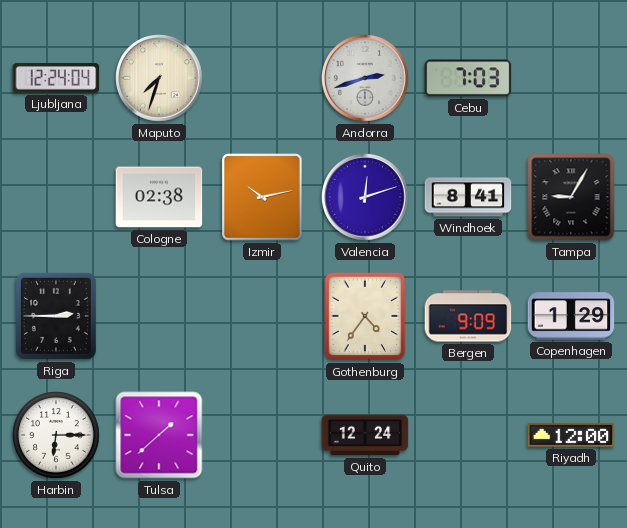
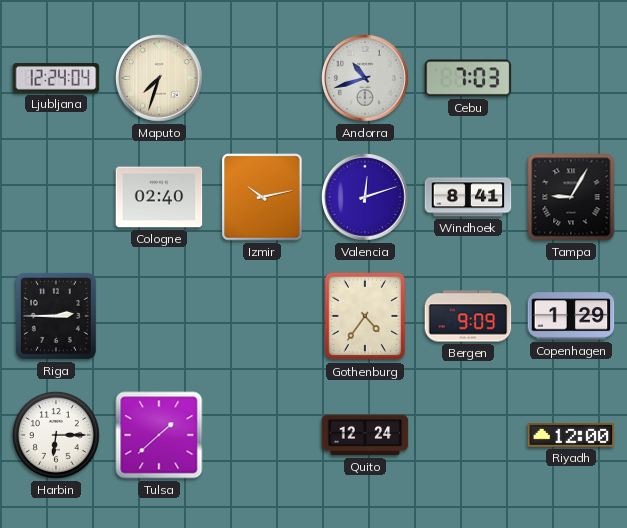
Andorra: 2:42 -> 10:42
Cologne: 02:38 -> 02:40
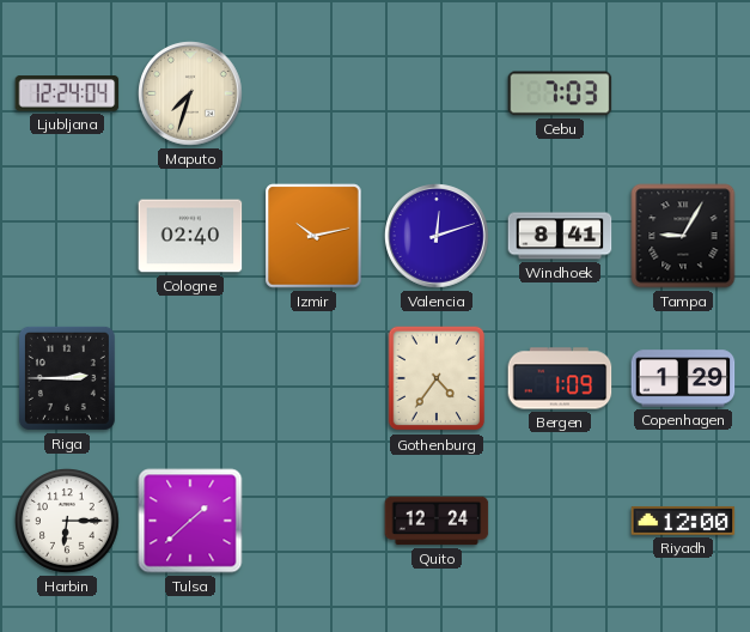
Andorra: 10:42 -> none
Bergen: 9:09 -> 1:09
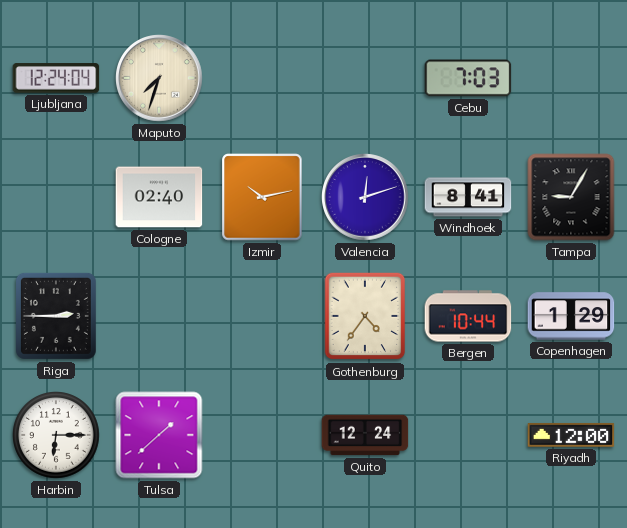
Bergen: 1:09 -> 10:44
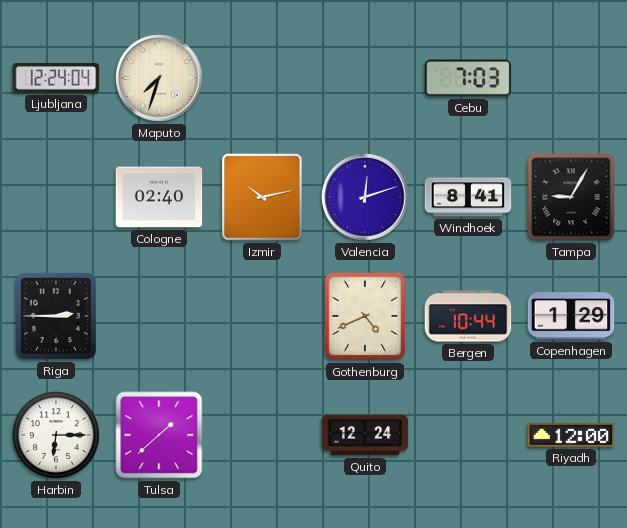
Gothenburg: 4:36 -> 4:41
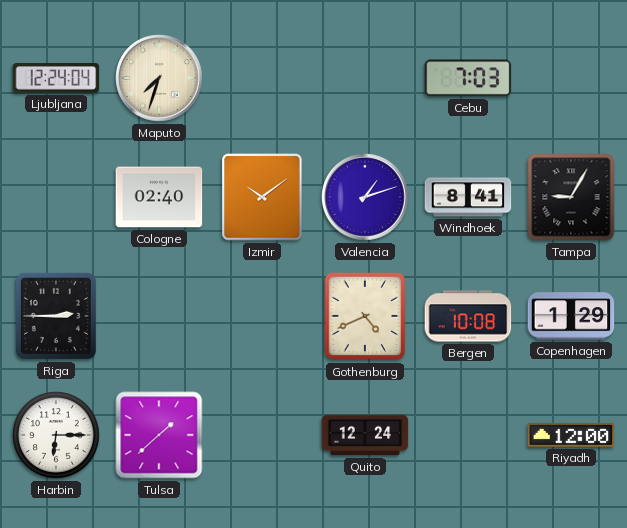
Izmir: 10:13 -> 10:09
Valencia: 12:12 -> 1:12
Bergen: 10:44 -> 10:08
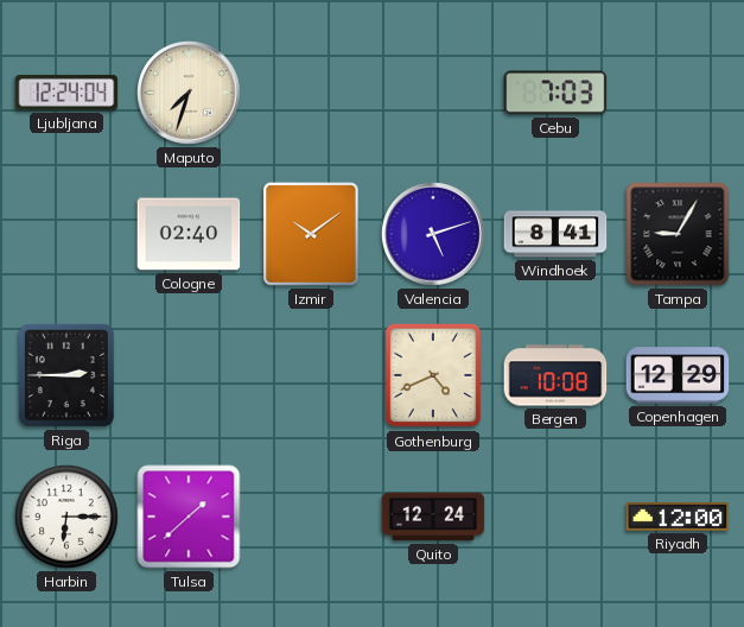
Valencia: 1:12 -> 5:12
Copenhagen: 1:29 -> 12:29
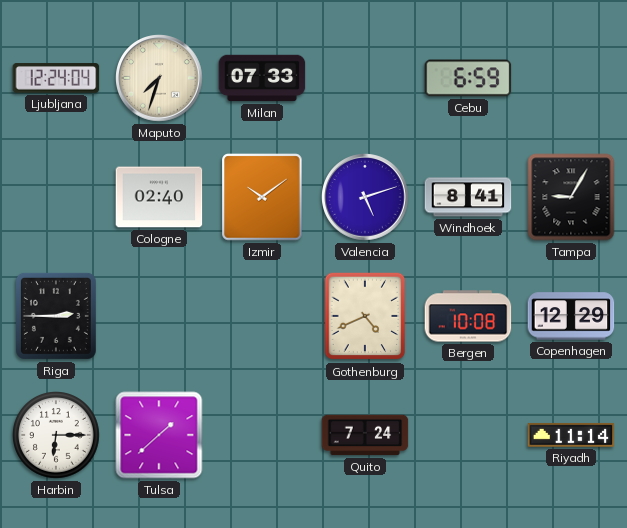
Milan: none -> 07:33
Cebu: 7:03 -> 6:59
Quito: 12:24 -> 7:24
Riyadh: 12:00 -> 11:14
